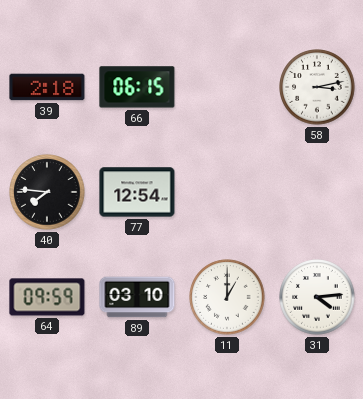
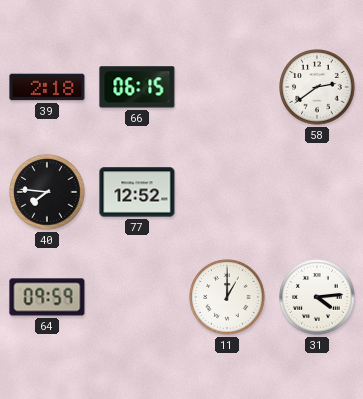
58: 3:13 -> 2:39
77: 12:54 -> 12:52
89: 03:10 -> none
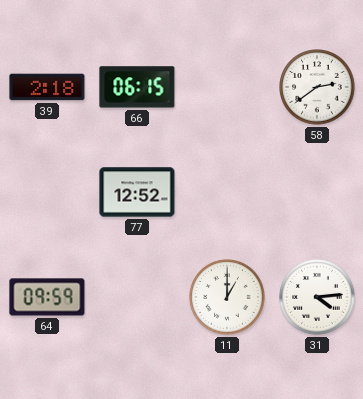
40: 7:46 -> none
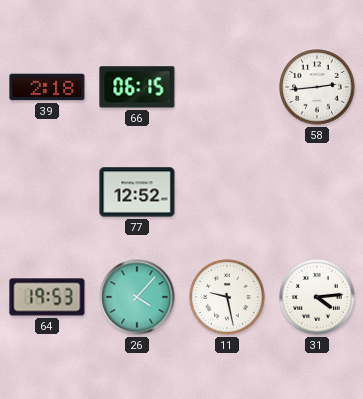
58: 2:39 -> 2:44
64: 09:59 -> 19:53
26: none -> 4:07
11: 1:00 -> 9:28
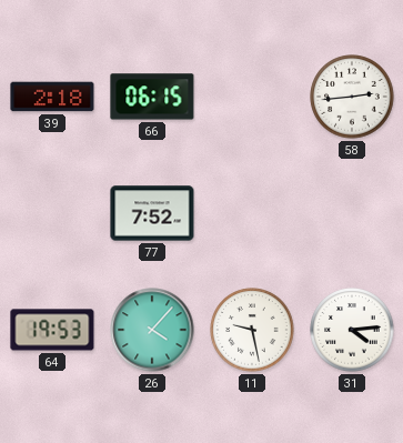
77: 12:52 -> 7:52
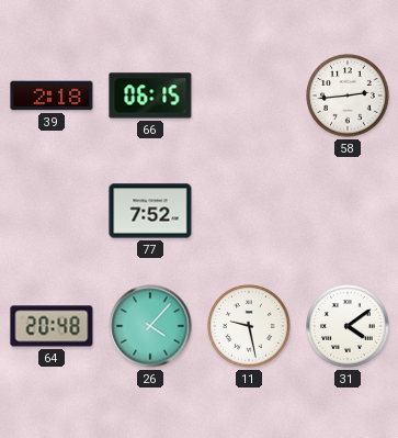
64: 19:53 -> 20:48
31: 4:14 -> 4:09
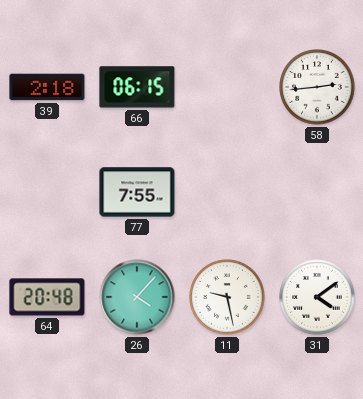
77: 7:52 -> 7:55
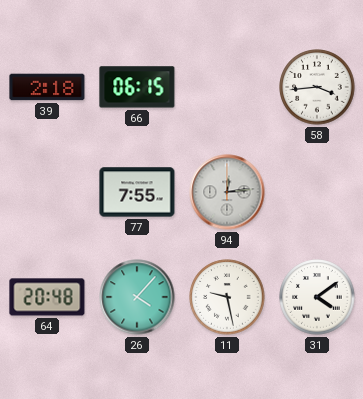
58: 2:44 -> 3:44
94: none -> 12:14
